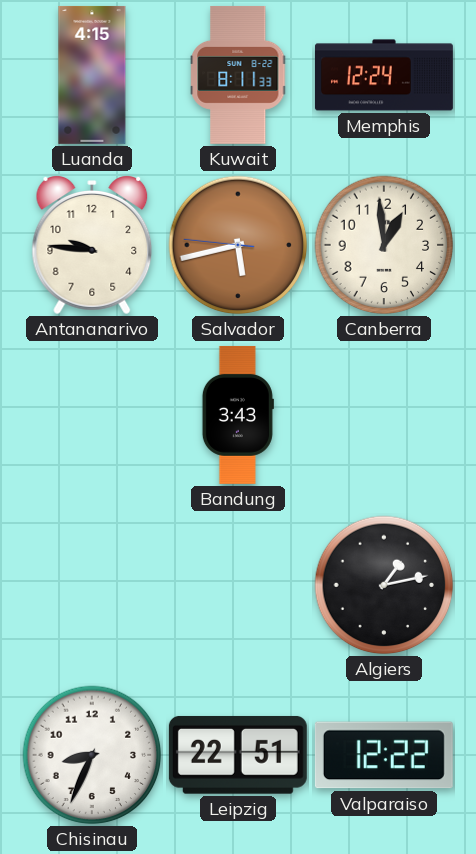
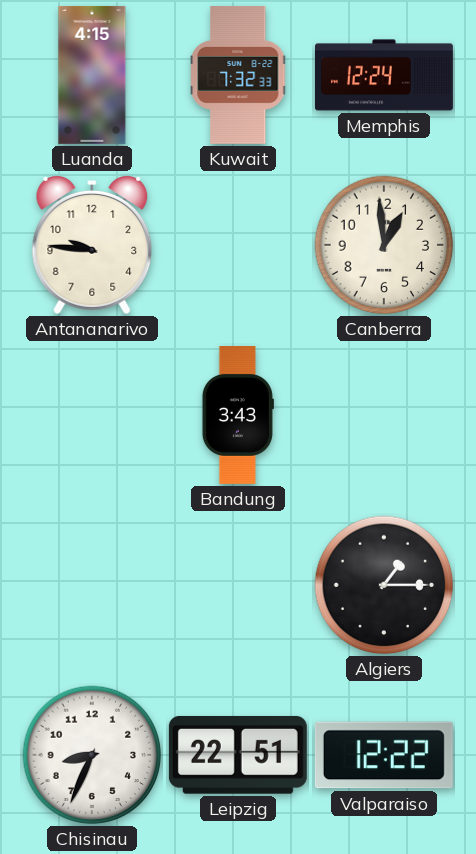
Kuwait: 8:11 -> 7:32
Salvador: 5:42 -> none
Algiers: 1:13 -> 1:15
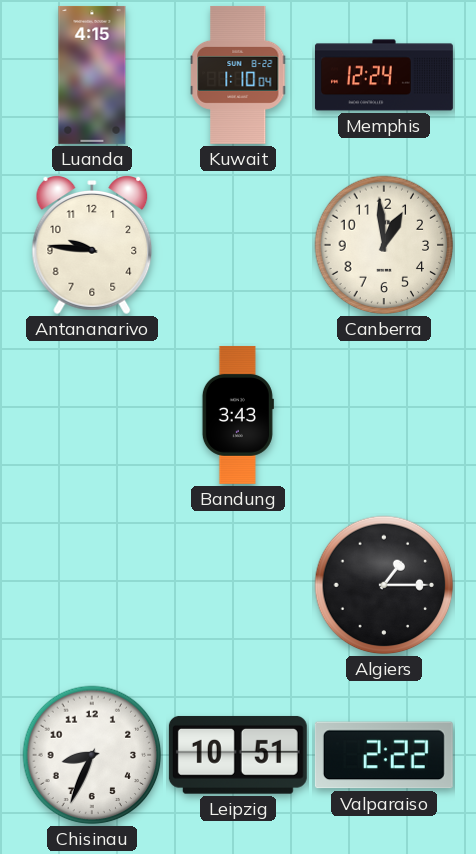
Kuwait: 7:32 -> 1:10
Leipzig: 22:51 -> 10:51
Valparaiso: 12:22 -> 2:22
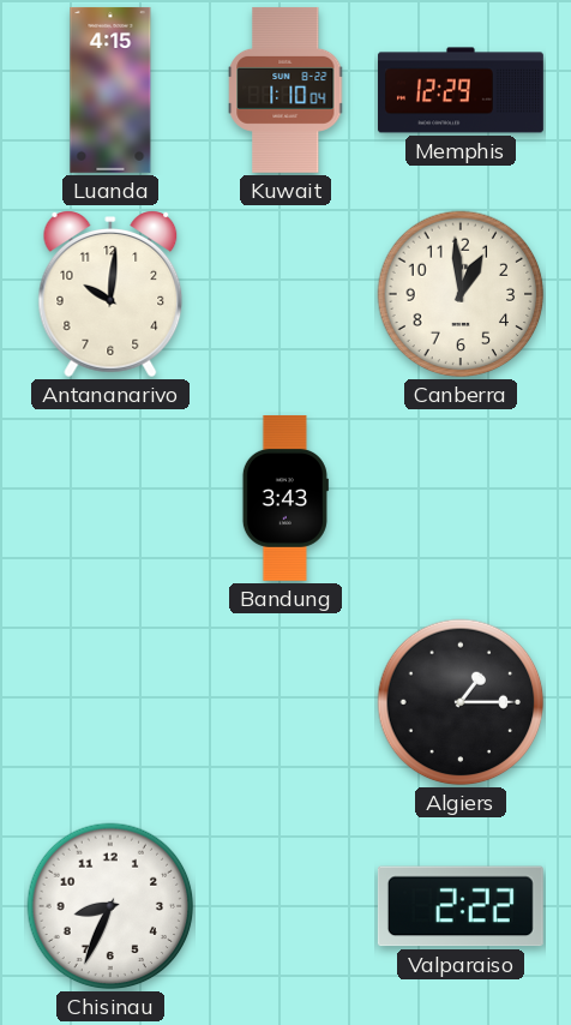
Memphis: 12:24 -> 12:29
Antananarivo: 9:46 -> 10:01
Leipzig: 10:51 -> none
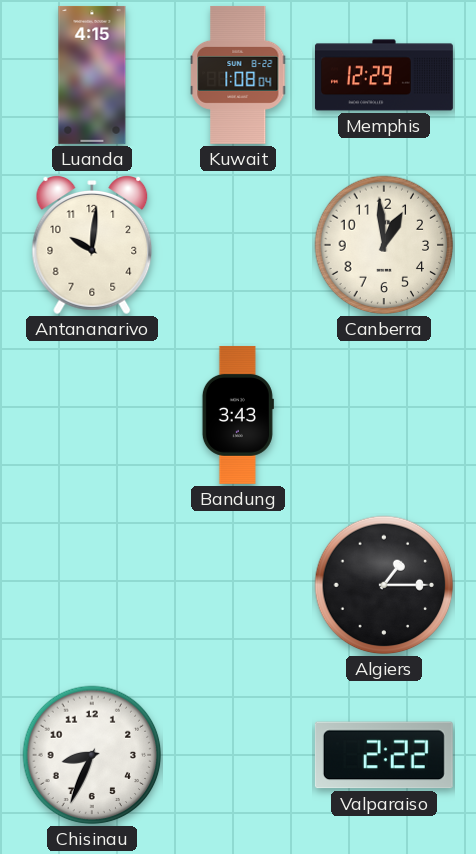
Kuwait: 1:10 -> 1:08
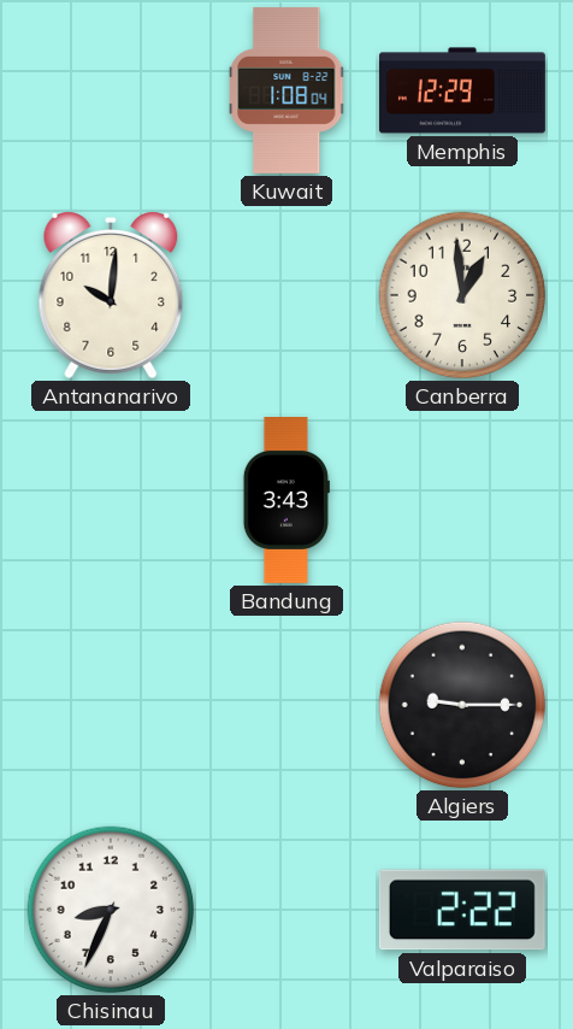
Luanda: 4:15 -> none
Algiers: 1:15 -> 9:15
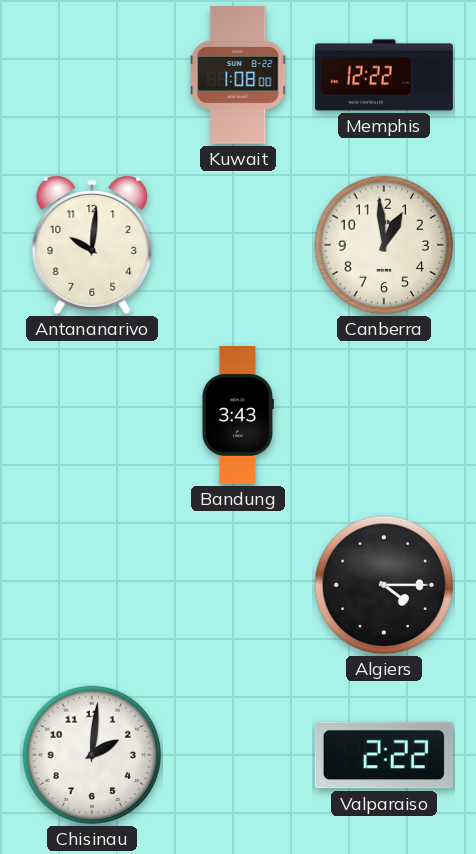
Kuwait: 1:08:04 -> 1:08:00
Memphis: 12:29 -> 12:22
Algiers: 9:15 -> 4:15
Chisinau: 8:34 -> 2:01
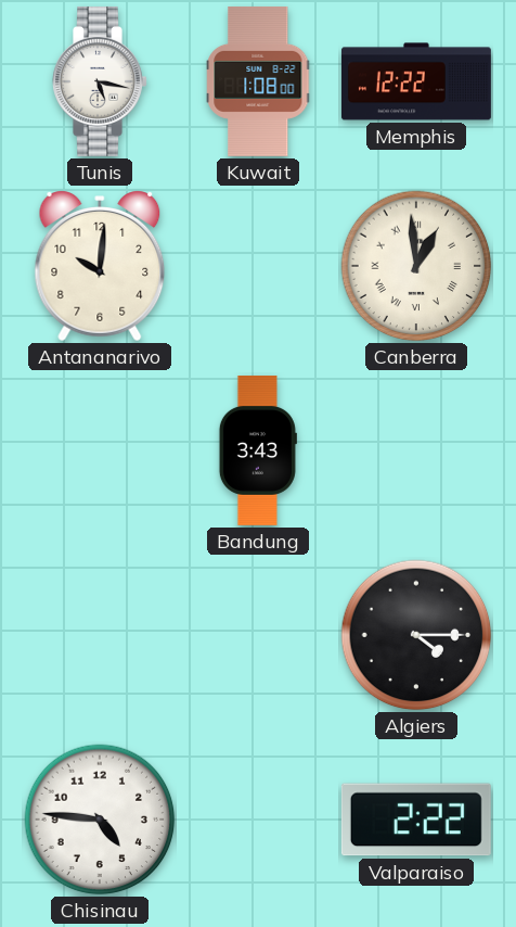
Tunis: none -> 5:17
Canberra numerals: Arabic -> Roman
Chisinau: 2:01 -> 4:46
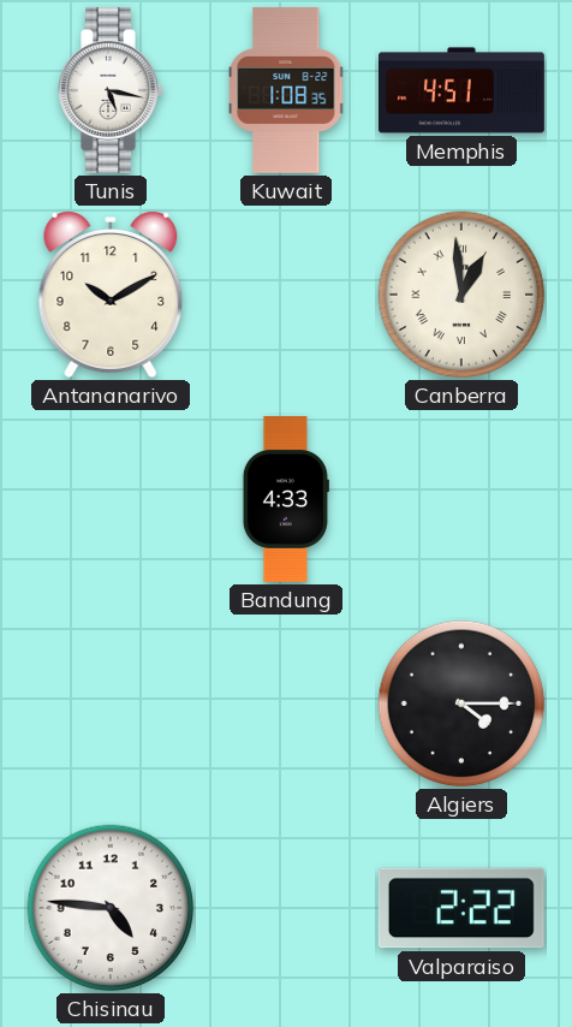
Kuwait: 1:08:00 -> 1:08:35
Memphis: 12:22 -> 4:51
Antananarivo: 10:01 -> 10:10
Bandung: 3:43 -> 4:33
